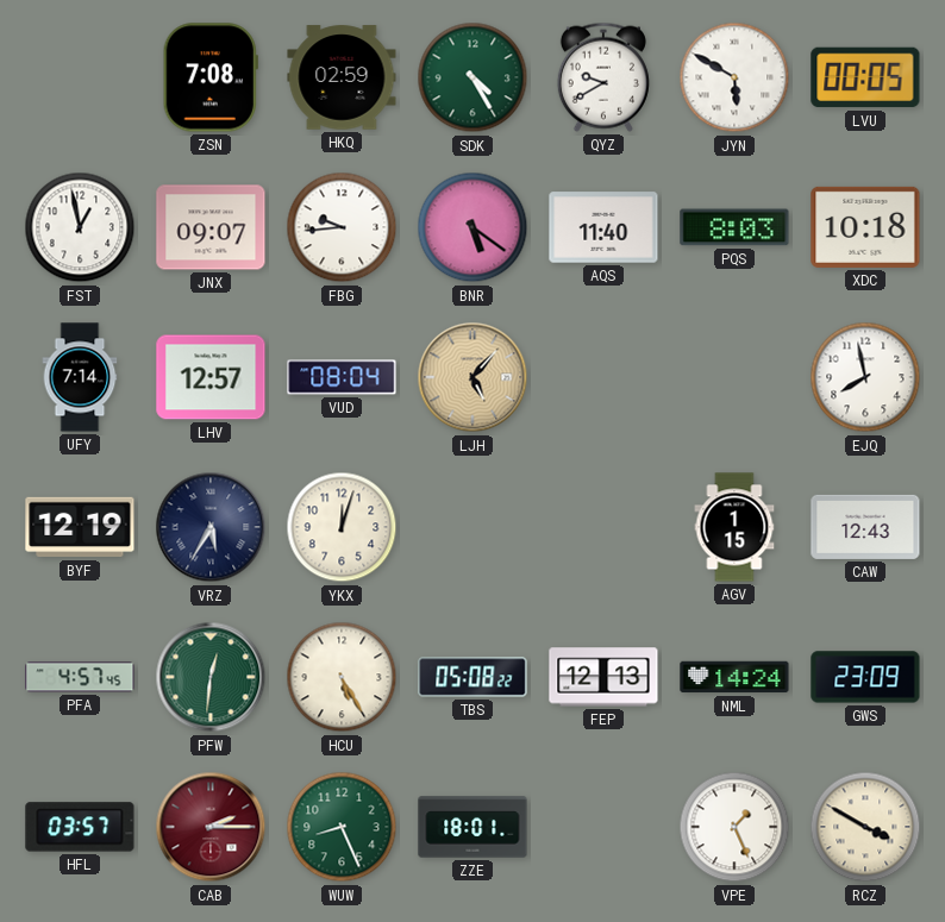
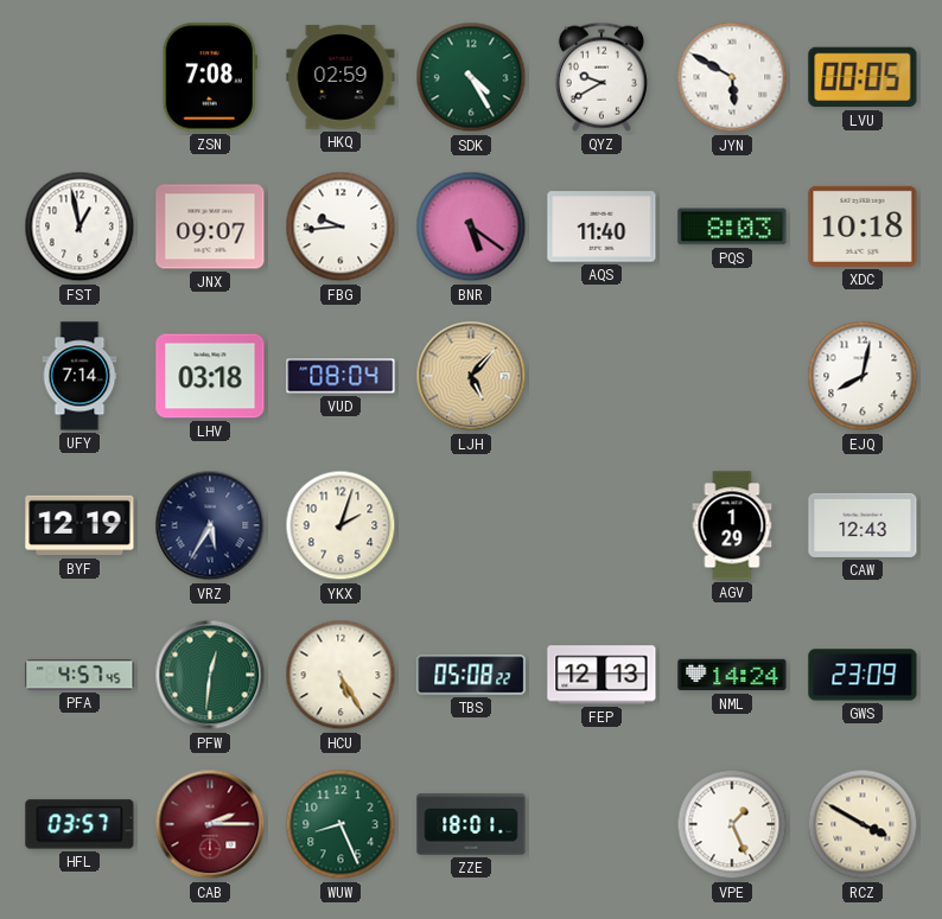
LHV: 12:57 -> 03:18
EJQ: 7:58 -> 8:02
YKX: 12:03 -> 2:03
AGV: 1:15 -> 1:29
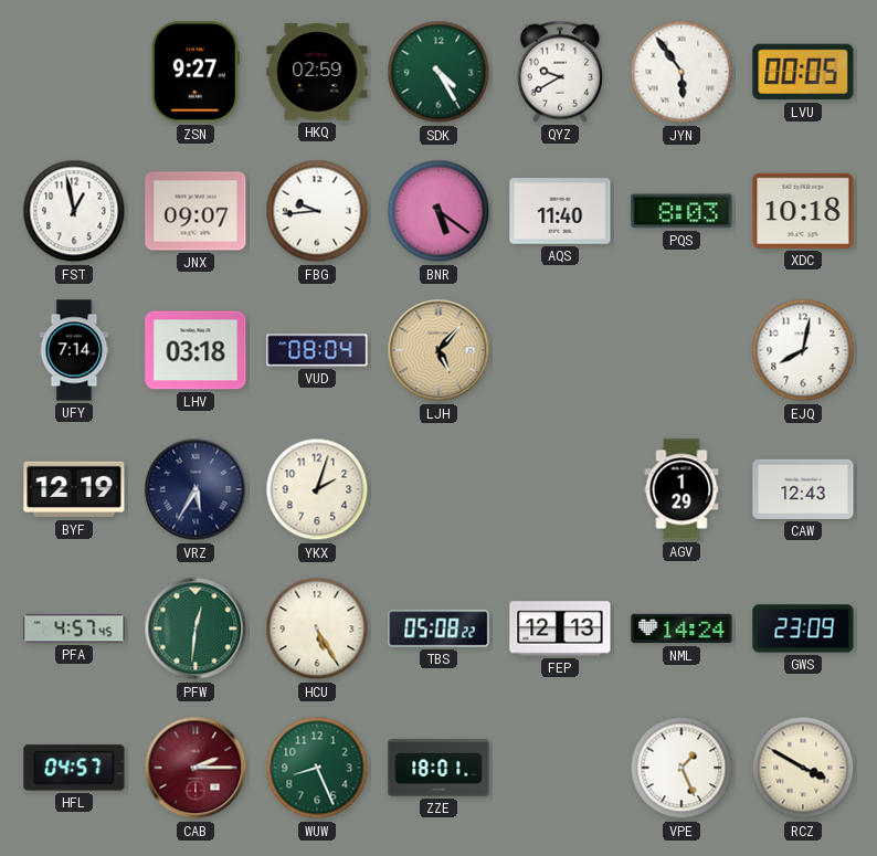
ZSN: 7:08 -> 9:27
JYN: 5:50 -> 5:54
HFL: 03:57 -> 04:57
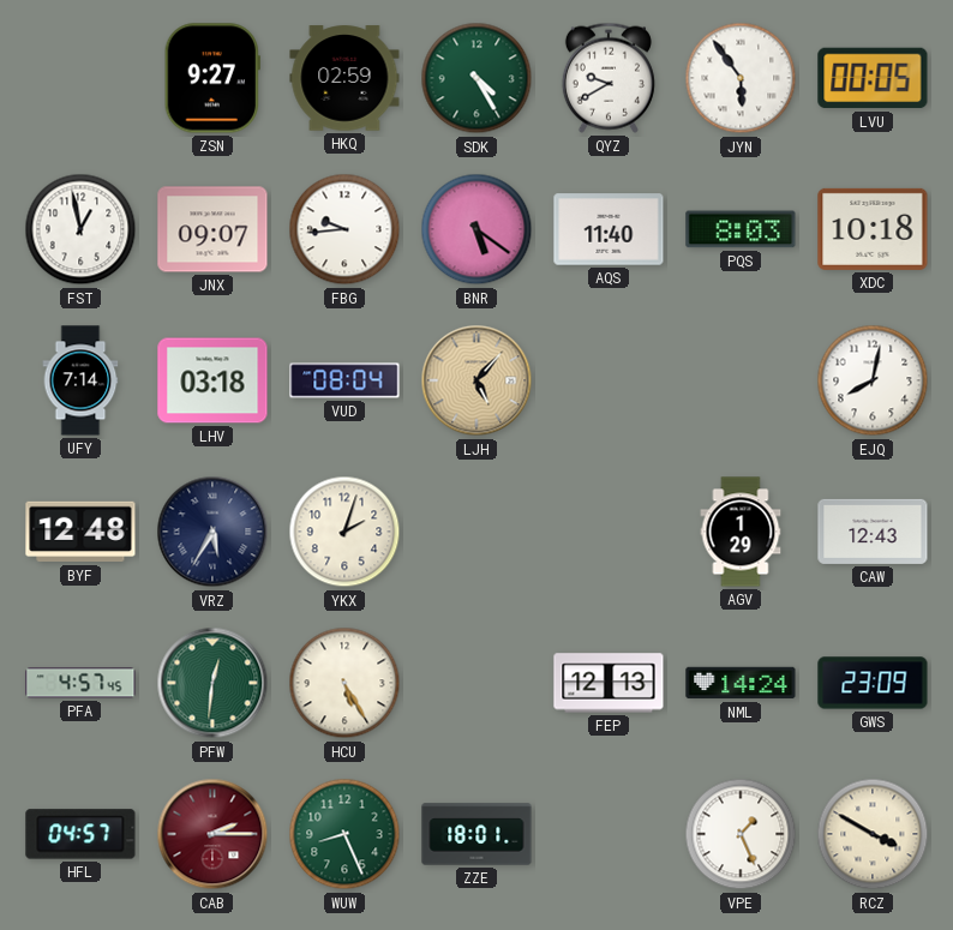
BYF: 12:19 -> 12:48
TBS: 05:08 -> none
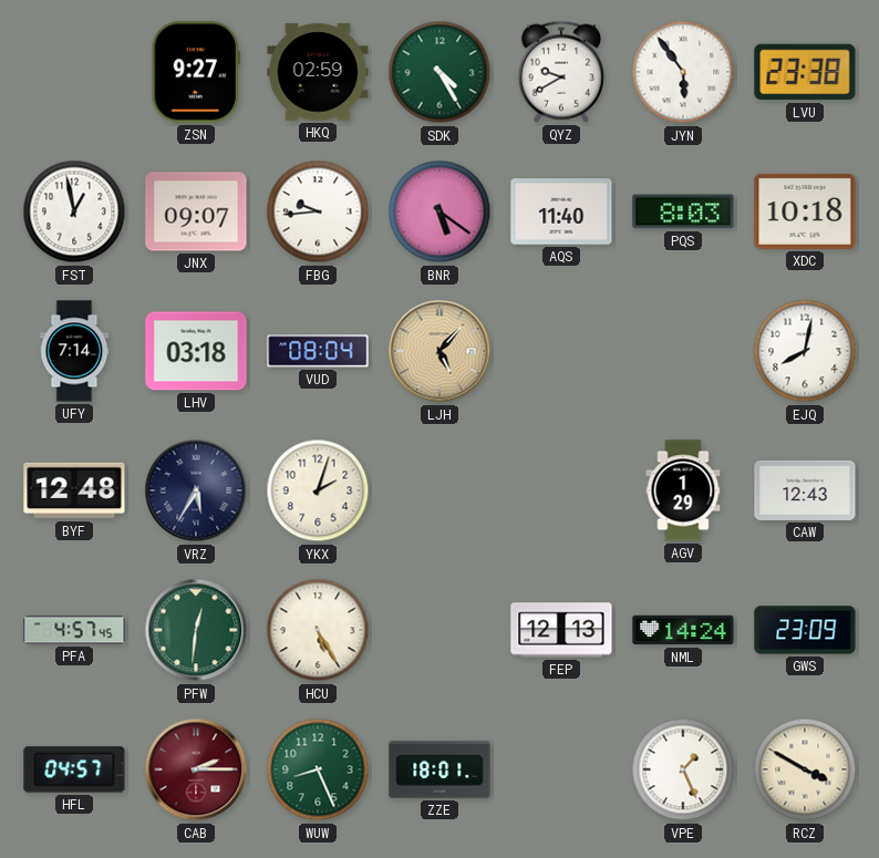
LVU: 00:05 -> 23:38
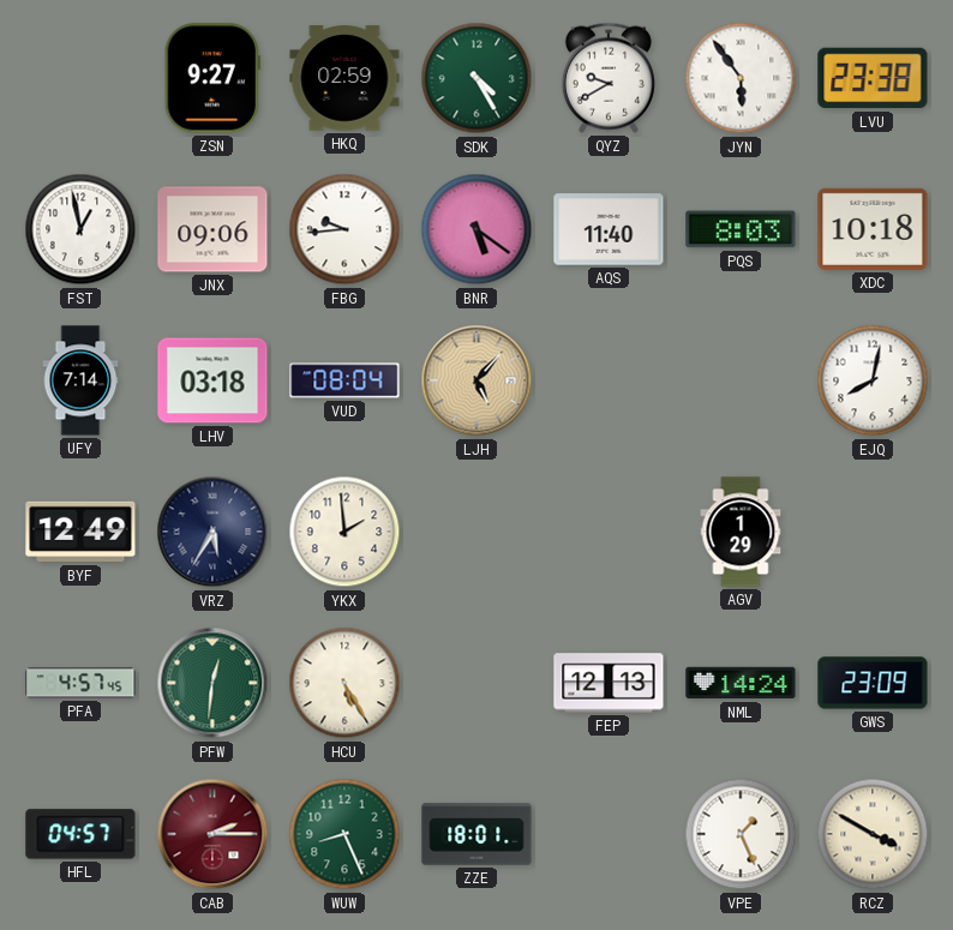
JNX: 09:07 -> 09:06
BYF: 12:48 -> 12:49
YKX: 2:03 -> 1:59
CAW: 12:43 -> none
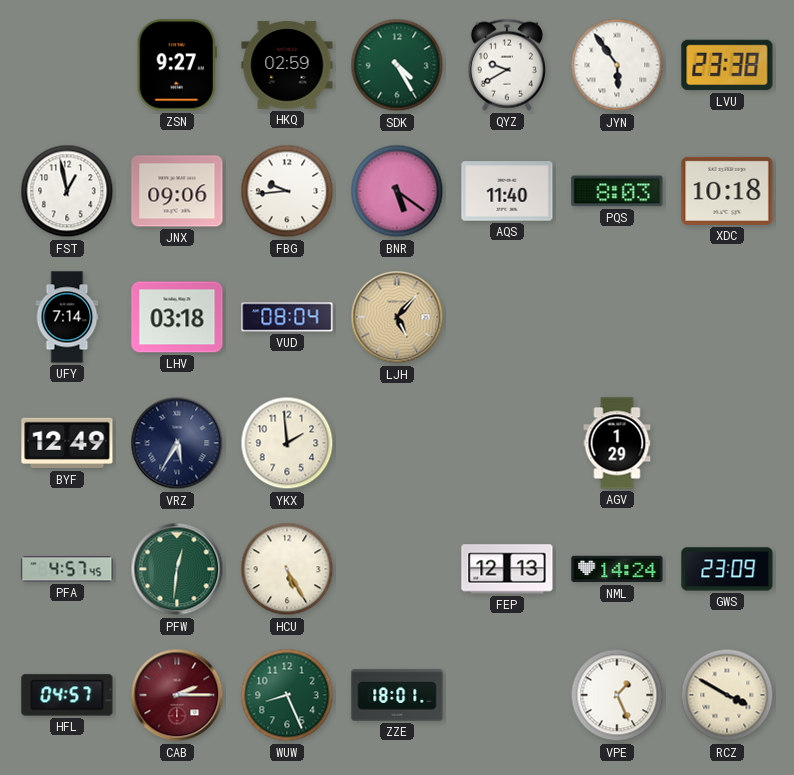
EJQ: 8:02 -> none
